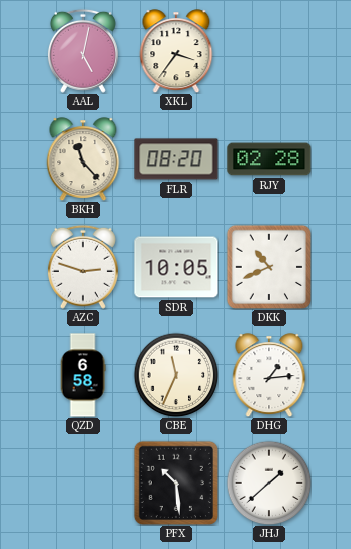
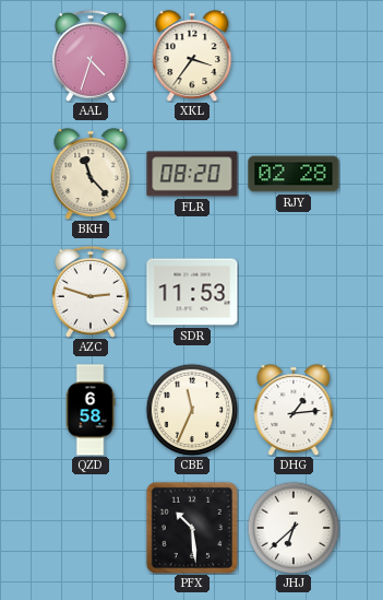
AAL: 5:02 -> 4:33
SDR: 10:05 -> 11:53
DKK: 10:41 -> none
JHJ: 1:38 -> 6:38
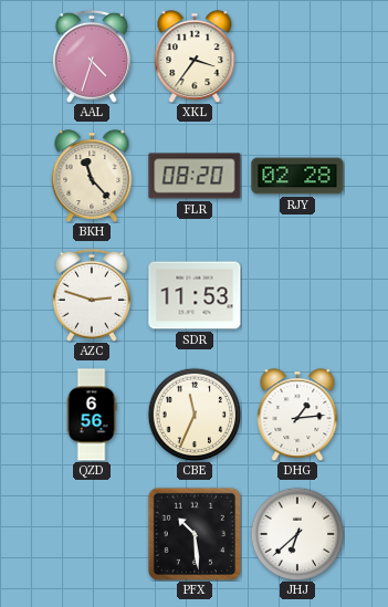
QZD: 6:58 -> 6:56
